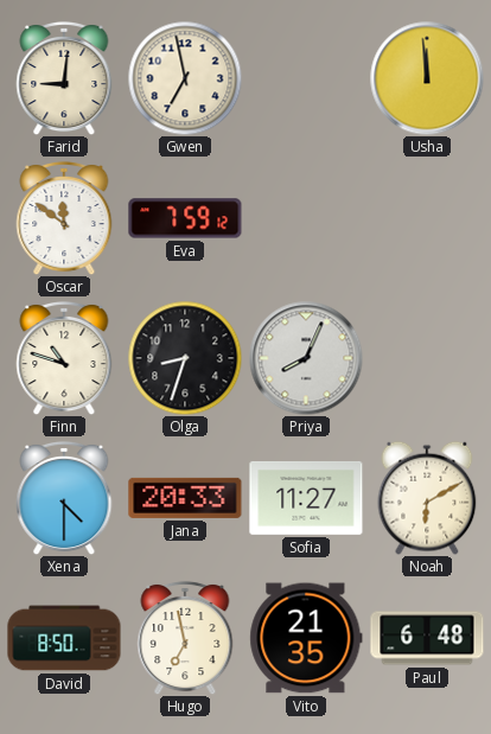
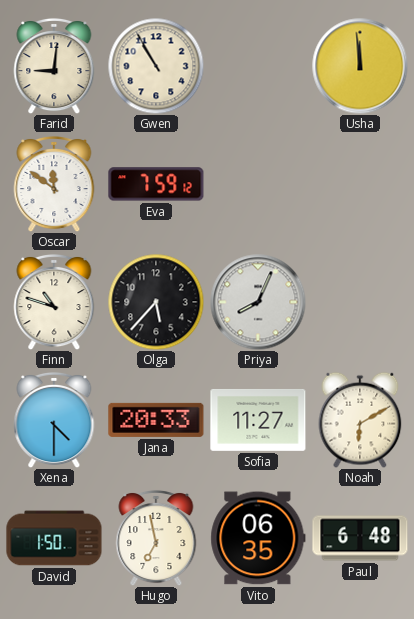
Gwen: 6:58 -> 10:55
Olga: 8:33 -> 5:37
David: 8:50 -> 1:50
Vito: 21:35 -> 06:35
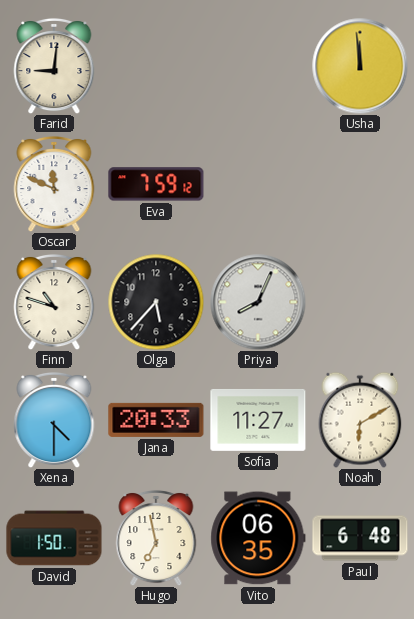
Gwen: 10:55 -> none
Oscar: 11:51 -> 11:49
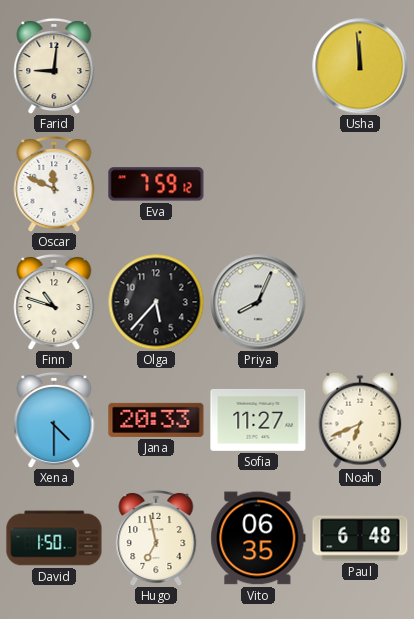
Noah: 6:10 -> 6:41
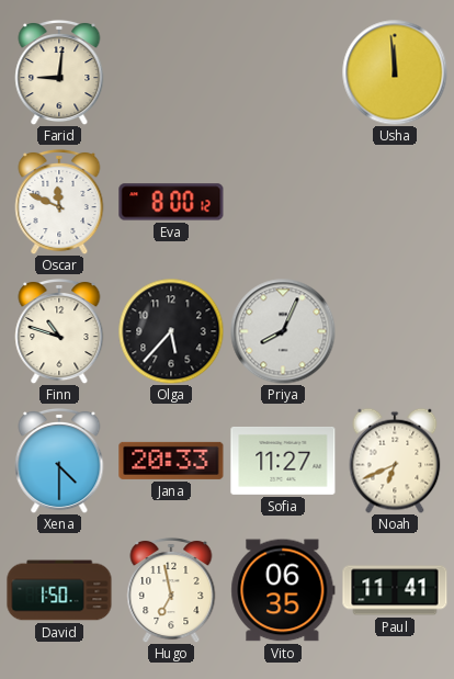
Eva: 7:59 -> 8:00
Paul: 6:48 -> 11:41
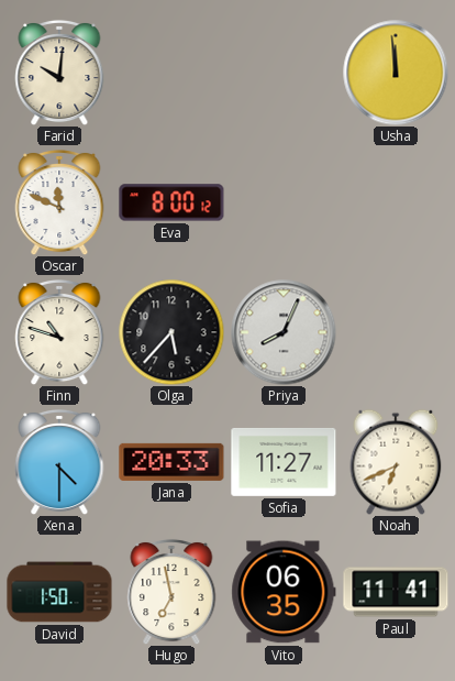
Farid: 9:01 -> 10:01
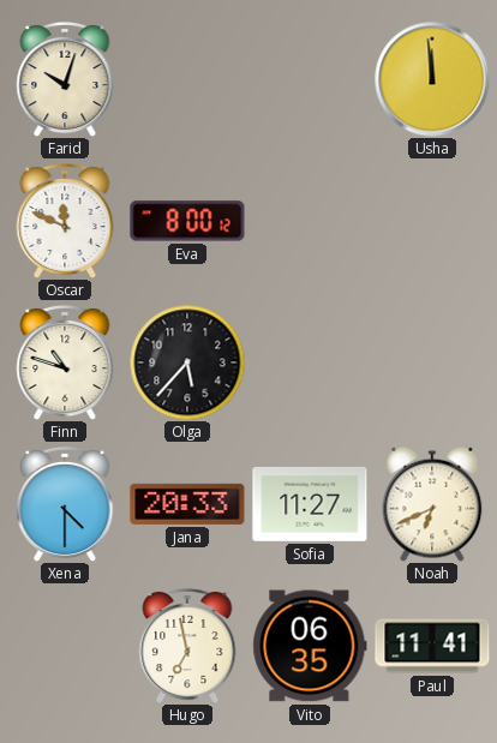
Farid: 10:01 -> 10:03
Priya: 8:04 -> none
David: 1:50 -> none
